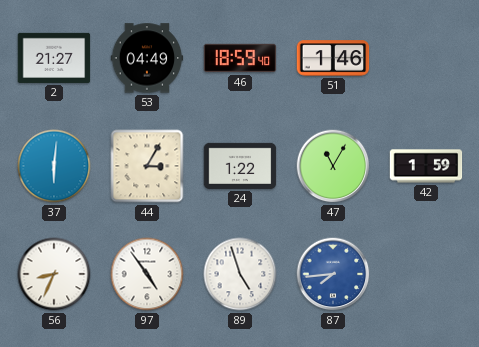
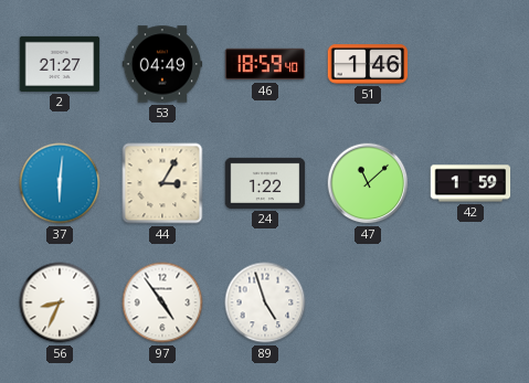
47: 11:05 -> 11:08
87: 7:44 -> none
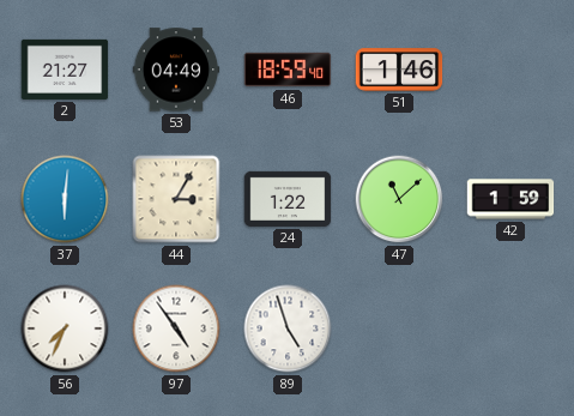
56: 8:34 -> 7:34
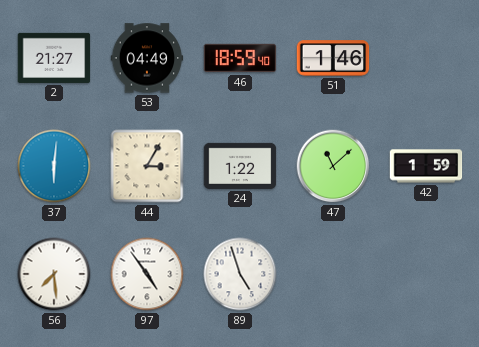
56: 7:34 -> 7:29
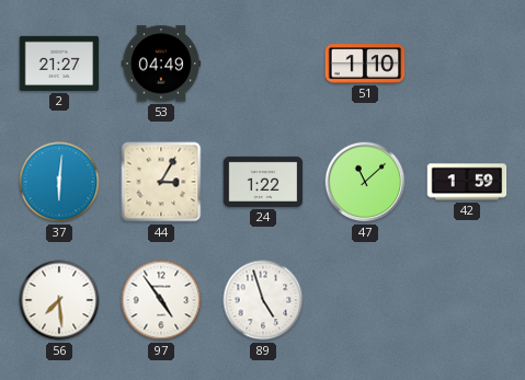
46: 18:59 -> none
51: 1:46 -> 1:10
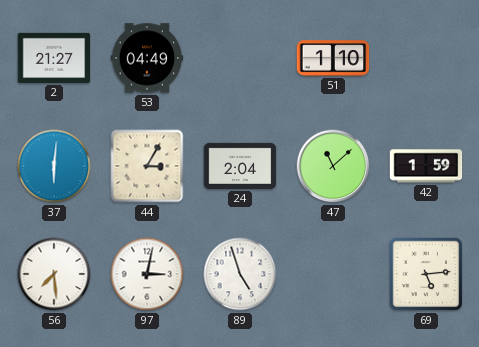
24: 1:22 -> 2:04
97: 4:54 -> 3:02
69: none -> 5:14
